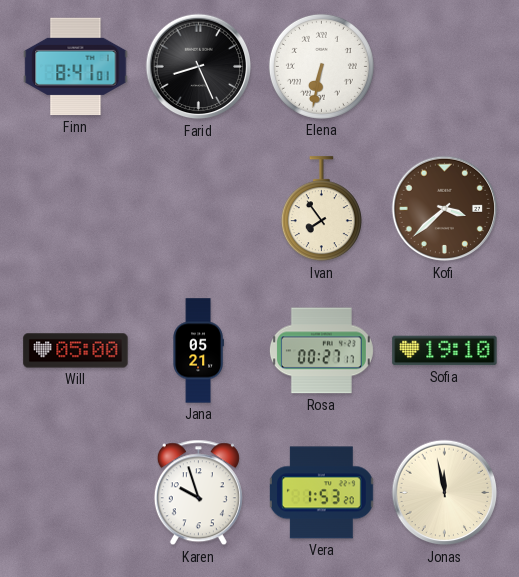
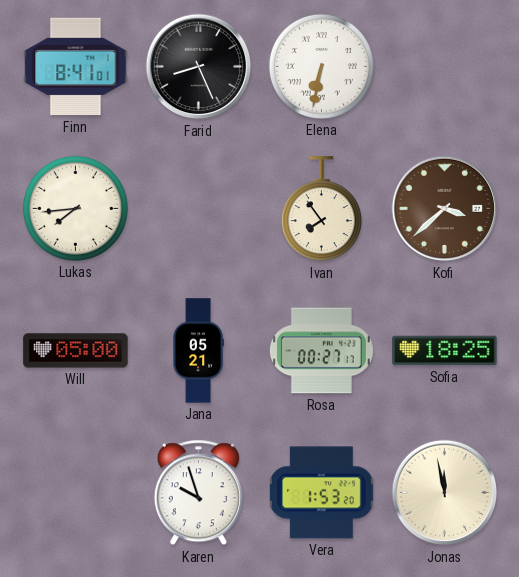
Lukas: none -> 7:44
Sofia: 19:10 -> 18:25
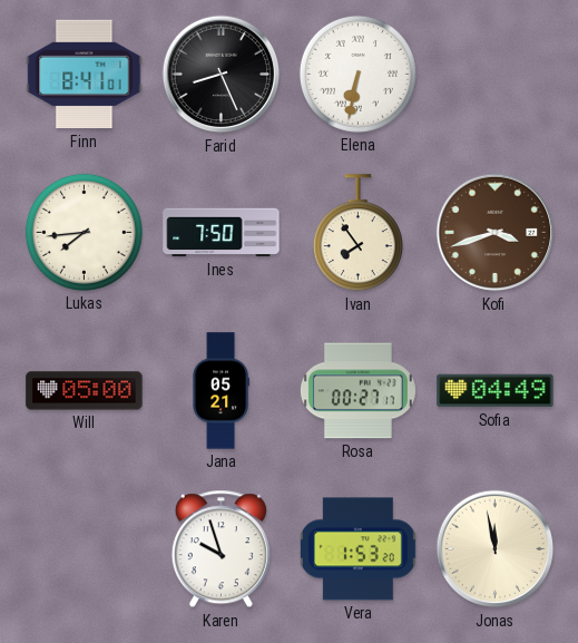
Ines: none -> 7:50
Kofi: 3:38 -> 3:42
Sofia: 18:25 -> 04:49
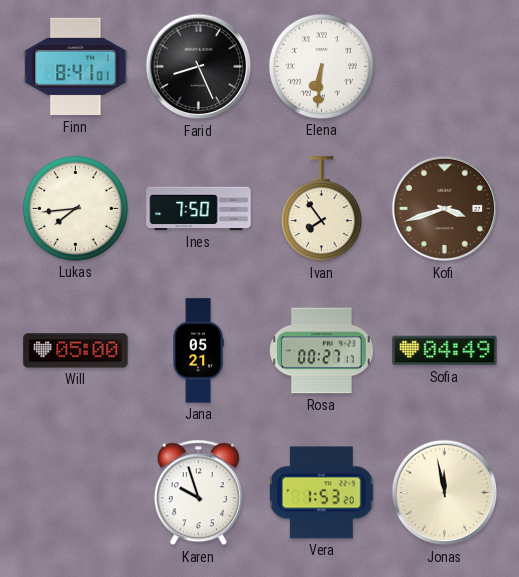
Elena: 6:32 -> 6:31
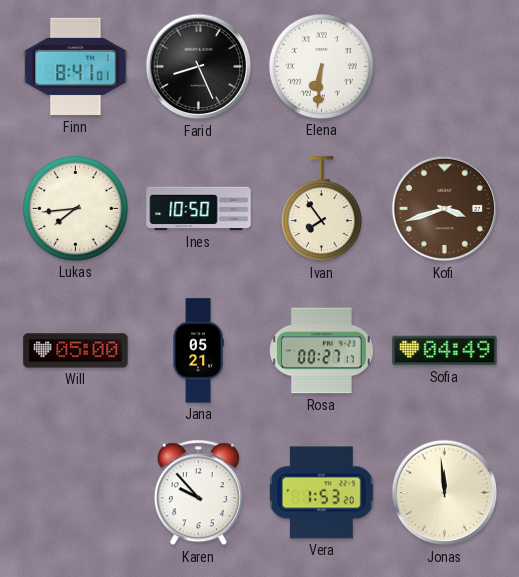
Ines: 7:50 -> 10:50
Karen: 9:57 -> 9:53
Jonas: 11:58 -> 11:59
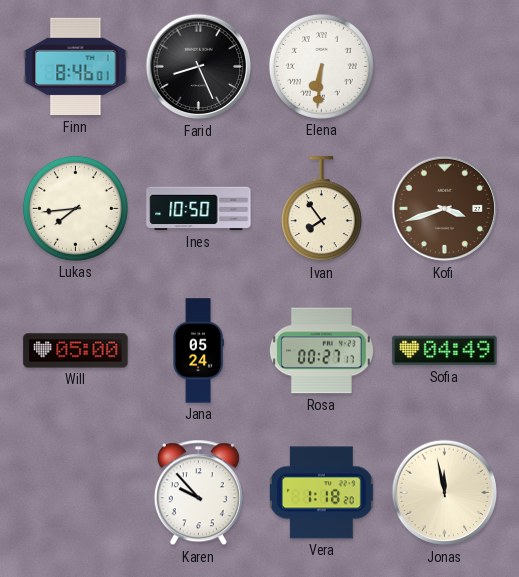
Finn: 8:41 -> 8:46
Jana: 05:21 -> 05:24
Vera: 1:53 -> 1:18
Jonas: 11:59 -> 11:58
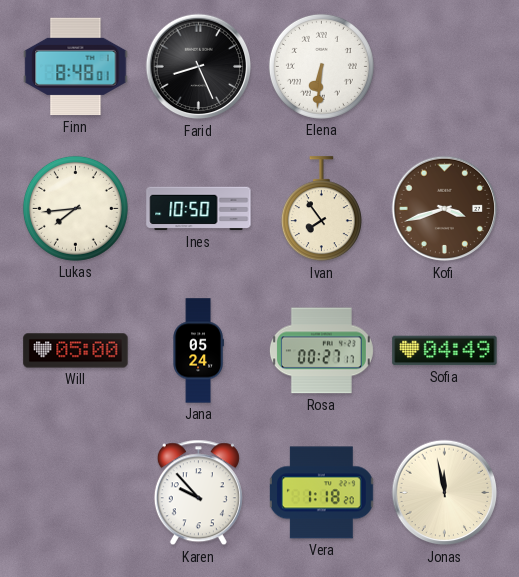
Finn: 8:46 -> 8:48
